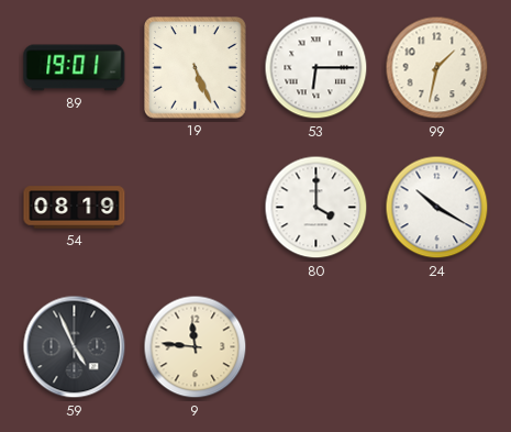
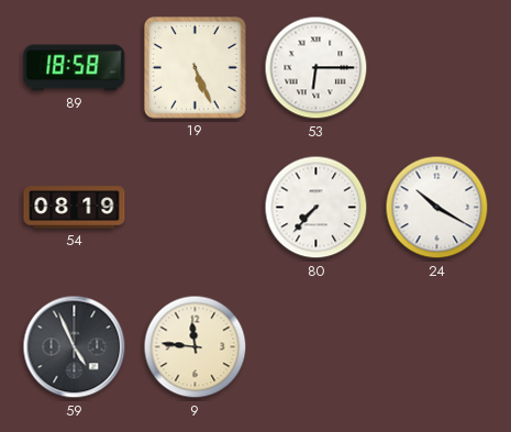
89: 19:01 -> 18:58
99: 1:32 -> none
80: 4:00 -> 7:37
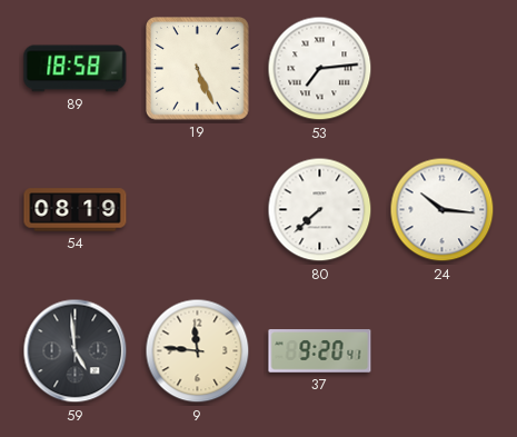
53: 6:15 -> 7:14
80: 7:37 -> 7:38
24: 10:20 -> 10:16
59: 4:56 -> 4:59
37: none -> 9:20
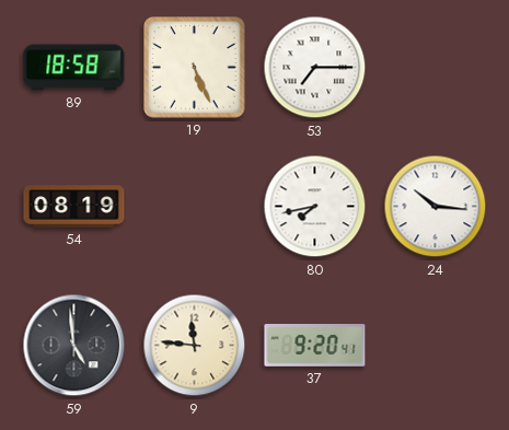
53: 7:14 -> 7:15
80: 7:38 -> 7:43
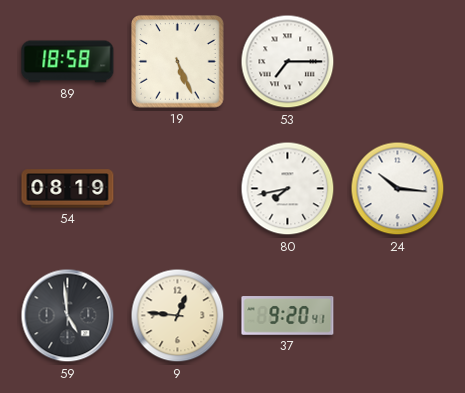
9: 11:46 -> 12:46
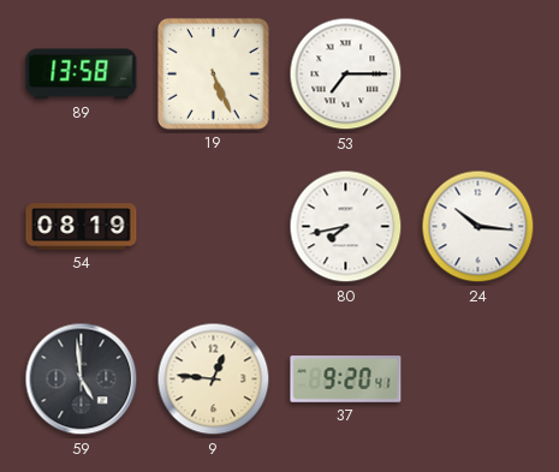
89: 18:58 -> 13:58
